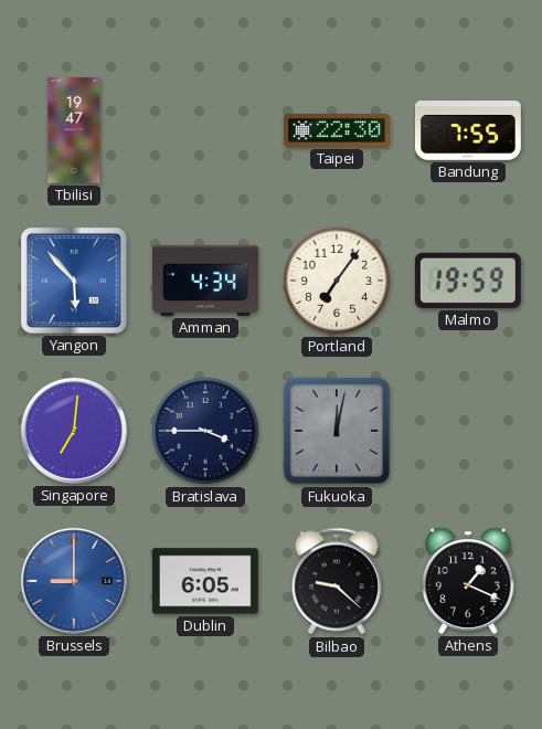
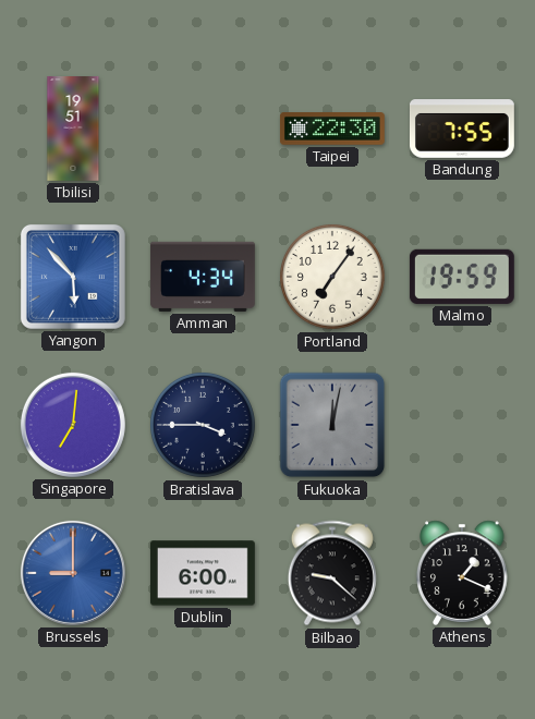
Tbilisi: 19:47 -> 19:51
Dublin: 6:05 -> 6:00
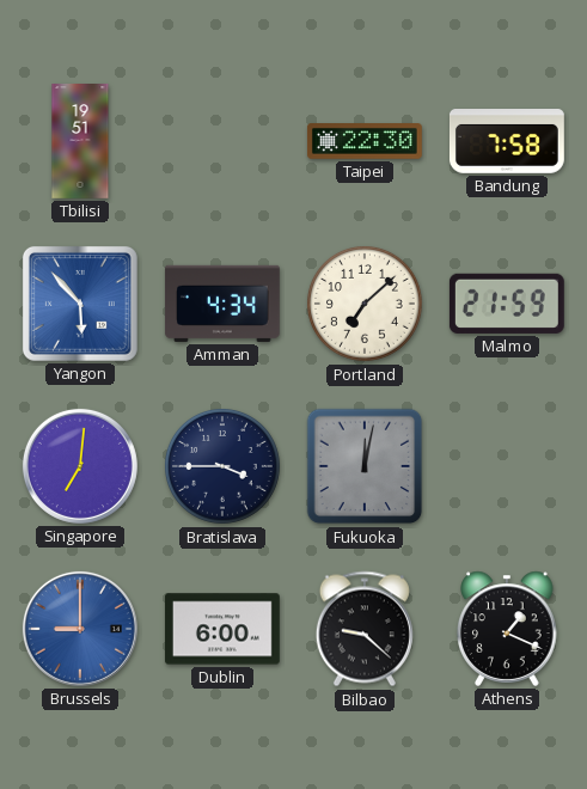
Bandung: 7:55 -> 7:58
Portland: 7:06 -> 7:08
Malmo: 19:59 -> 21:59
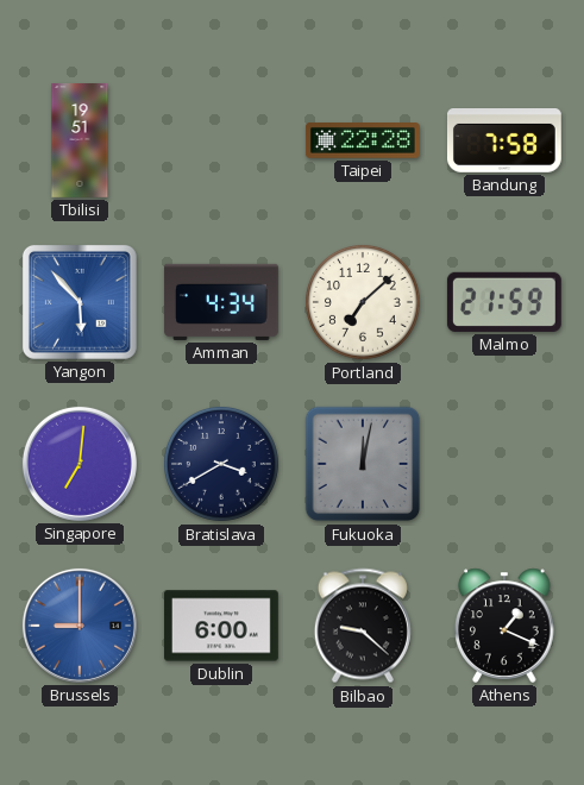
Taipei: 22:30 -> 22:28
Bratislava: 3:45 -> 3:40
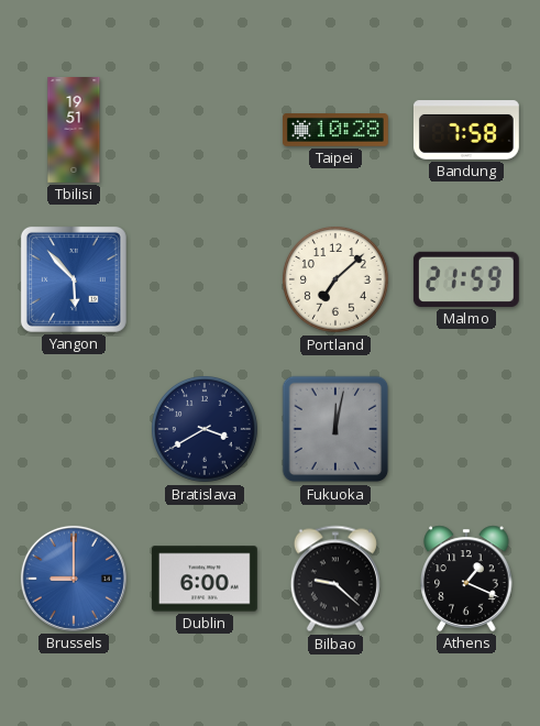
Taipei: 22:28 -> 10:28
Amman: 4:34 -> none
Singapore: 7:01 -> none
